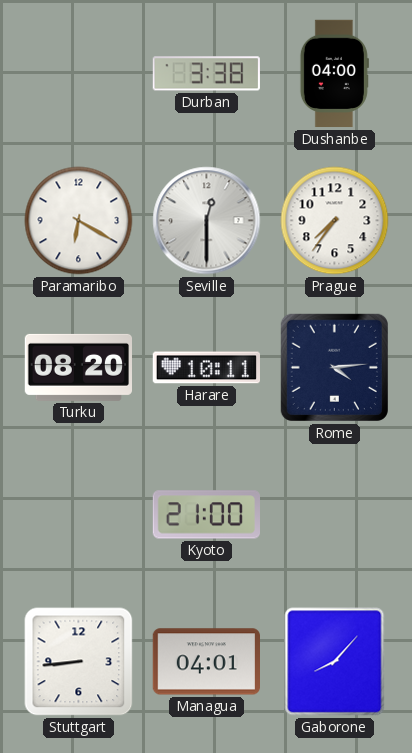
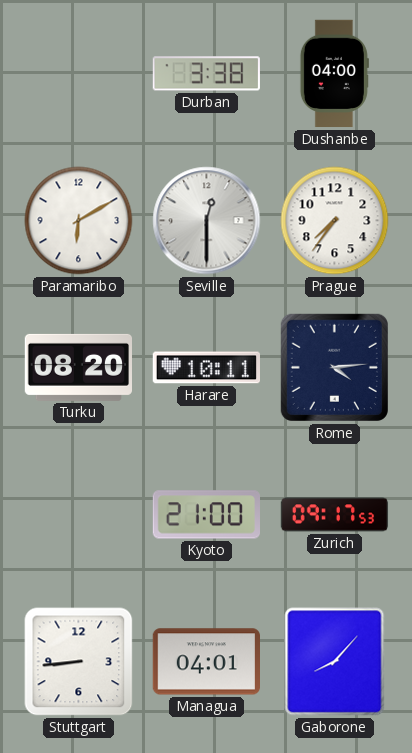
Paramaribo: 6:20 -> 6:10
Zurich: none -> 09:17
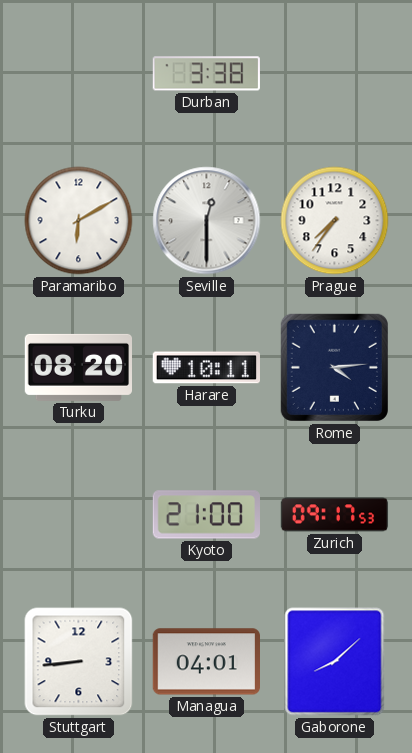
Dushanbe: 04:00 -> none
Gaborone: 8:07 -> 8:08
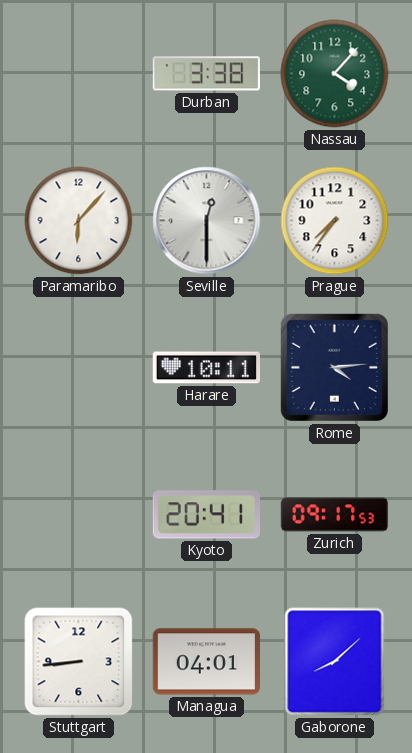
Nassau: none -> 4:07
Paramaribo: 6:10 -> 6:07
Turku: 08:20 -> none
Kyoto: 21:00 -> 20:41
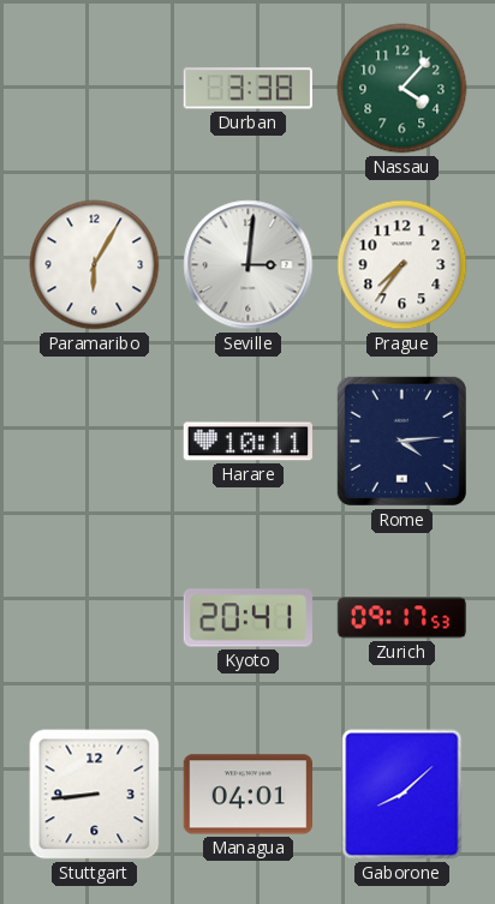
Paramaribo: 6:07 -> 6:05
Seville: 12:30 -> 3:01
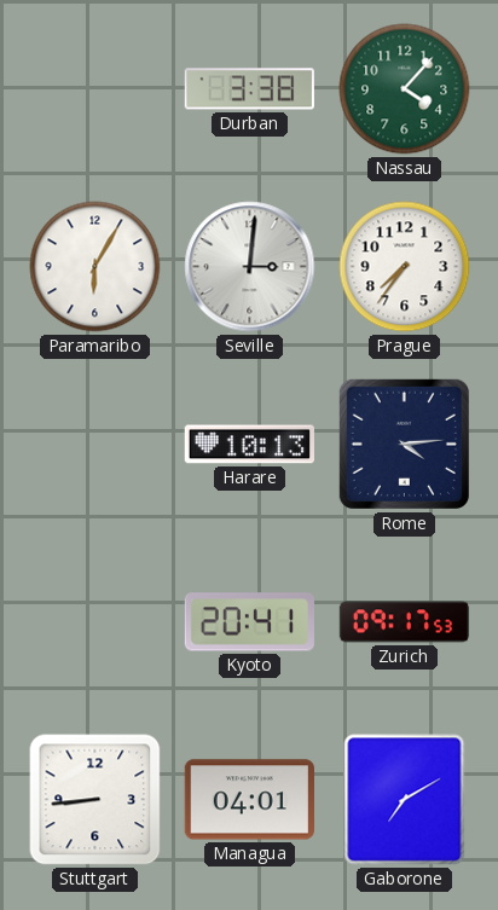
Harare: 10:11 -> 10:13
Gaborone: 8:08 -> 7:10
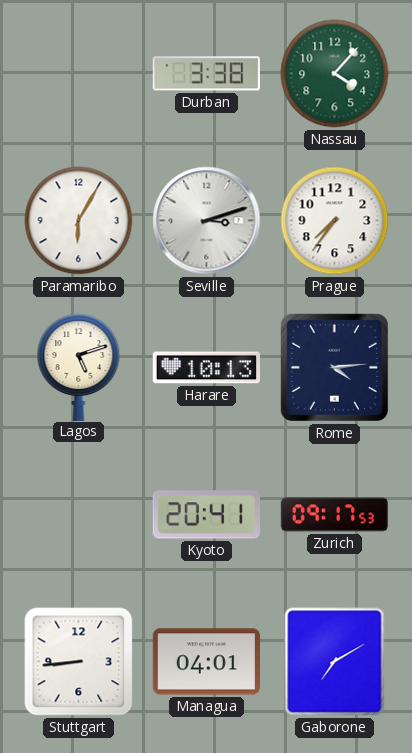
Seville: 3:01 -> 3:12
Lagos: none -> 5:12
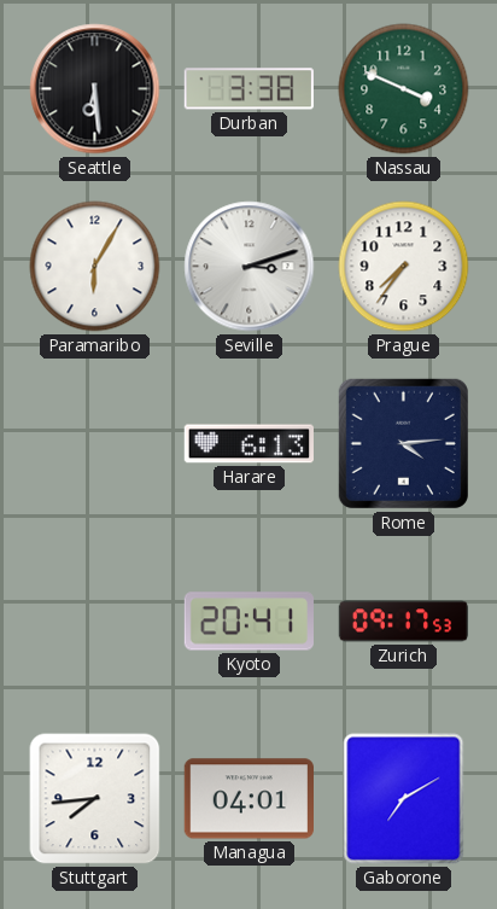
Seattle: none -> 6:29
Nassau: 4:07 -> 3:49
Lagos: 5:12 -> none
Harare: 10:13 -> 6:13
Stuttgart: 8:44 -> 7:44
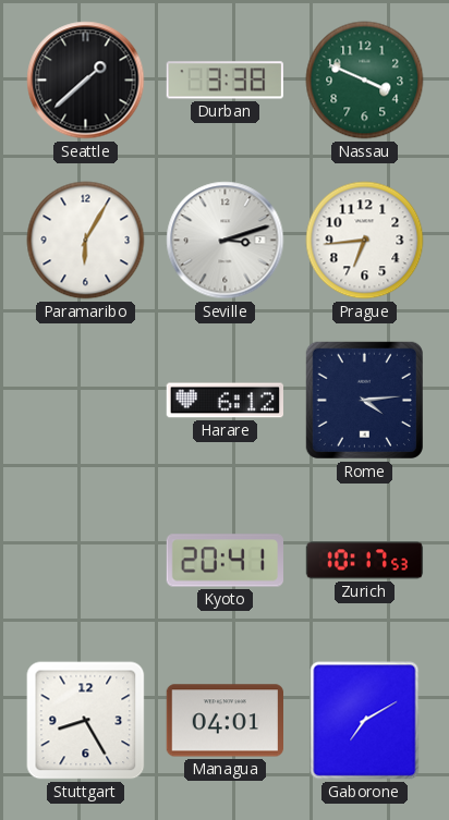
Seattle: 6:29 -> 1:38
Prague: 7:36 -> 6:44
Harare: 6:13 -> 6:12
Zurich: 09:17 -> 10:17
Stuttgart: 7:44 -> 8:25
